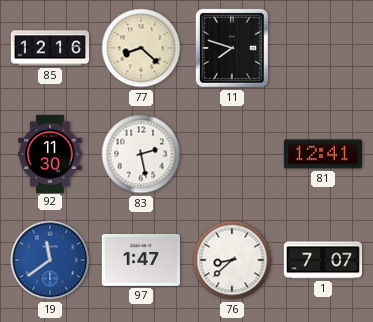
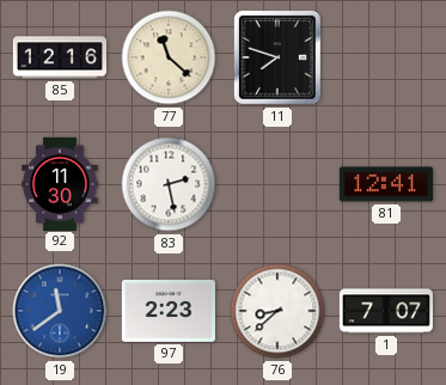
77: 8:22 -> 11:22
97: 1:47 -> 2:23
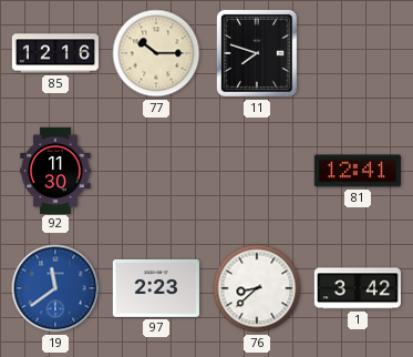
77: 11:22 -> 10:15
83: 2:28 -> none
1: 7:07 -> 3:42
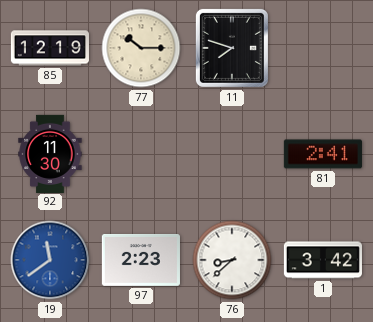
85: 12:16 -> 12:19
81: 12:41 -> 2:41
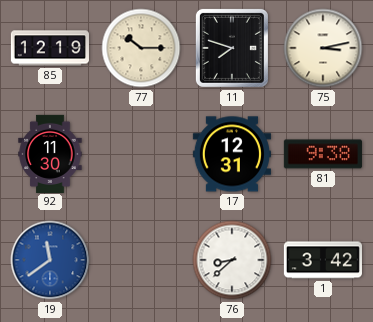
75: none -> 3:13
17: none -> 12:31
81: 2:41 -> 9:38
97: 2:23 -> none
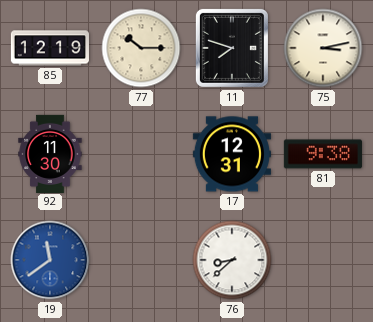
1: 3:42 -> none
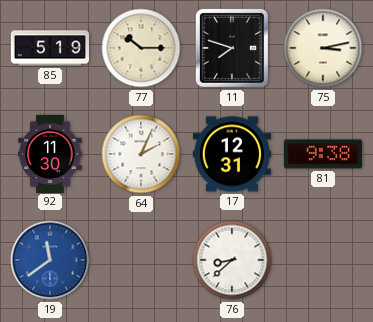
85: 12:19 -> 5:19
64: none -> 2:04
